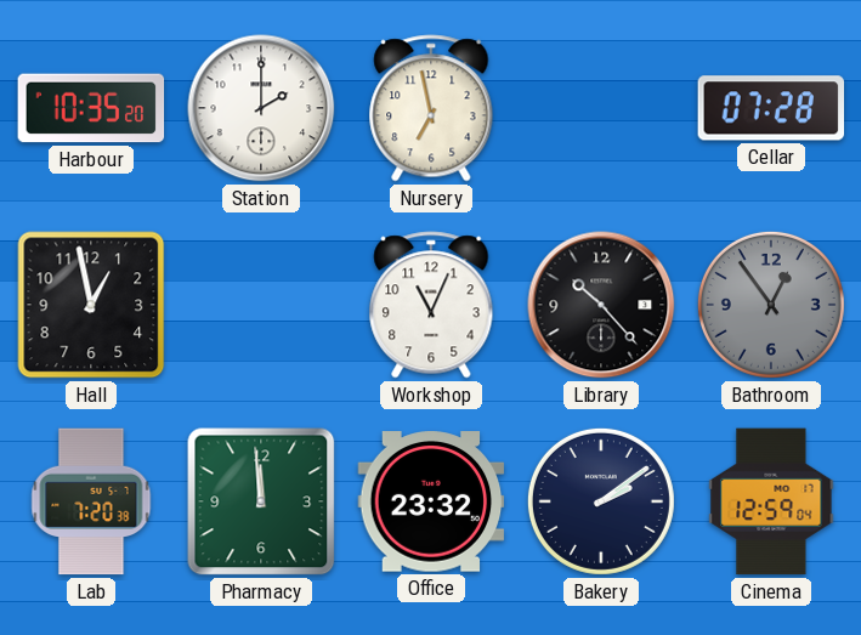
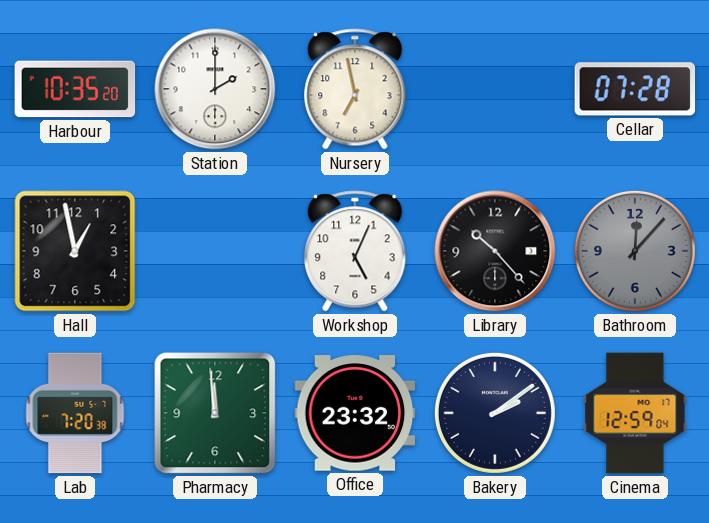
Workshop: 11:04 -> 5:04
Bathroom: 12:54 -> 12:07
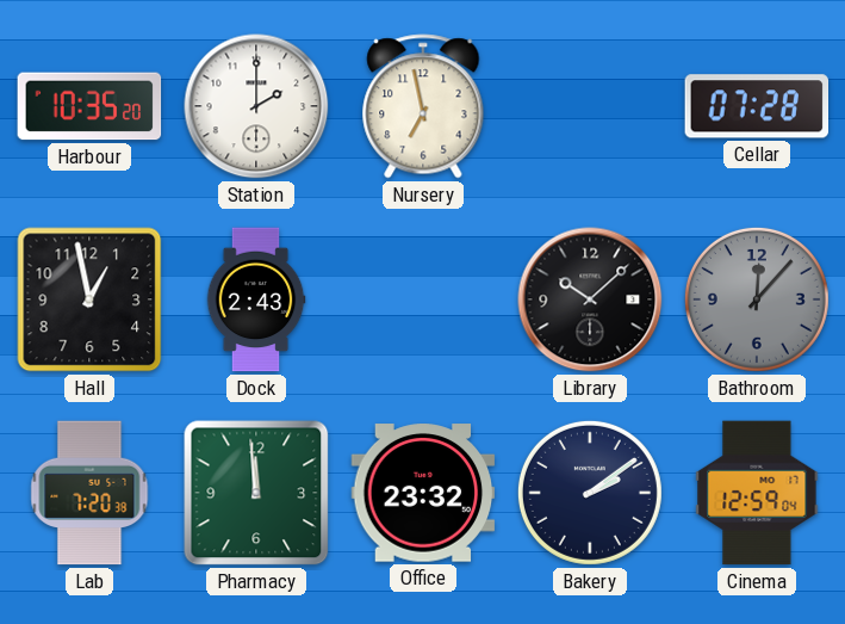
Dock: none -> 2:43
Workshop: 5:04 -> none
Library: 10:23 -> 10:08
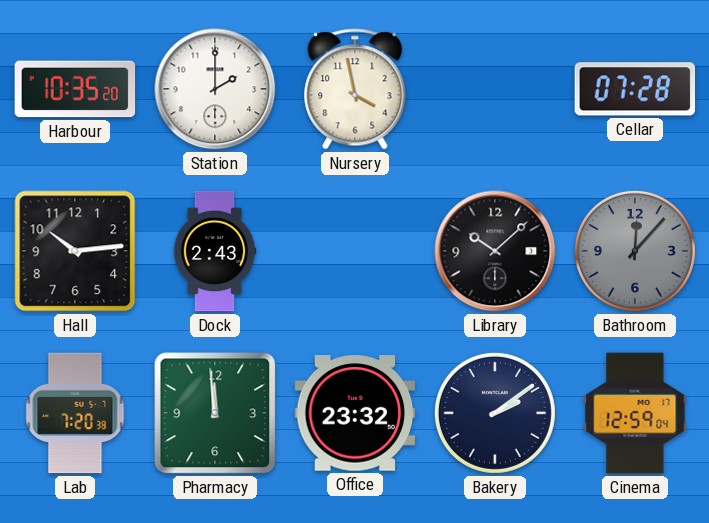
Nursery: 6:58 -> 3:58
Hall: 12:58 -> 10:14
